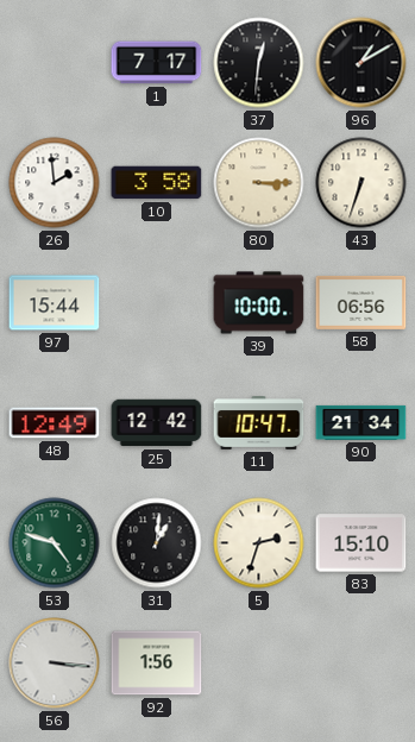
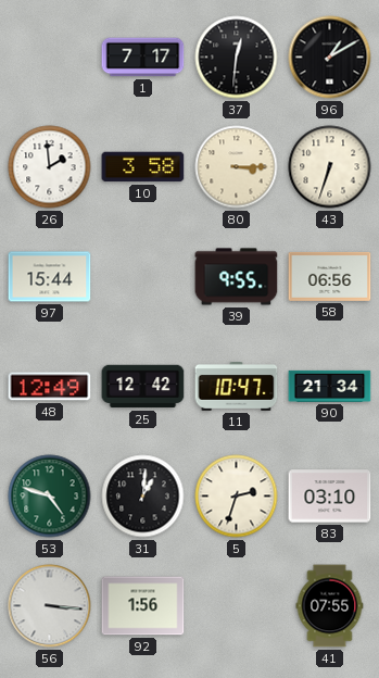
39: 10:00 -> 9:55
83: 15:10 -> 03:10
41: none -> 07:55
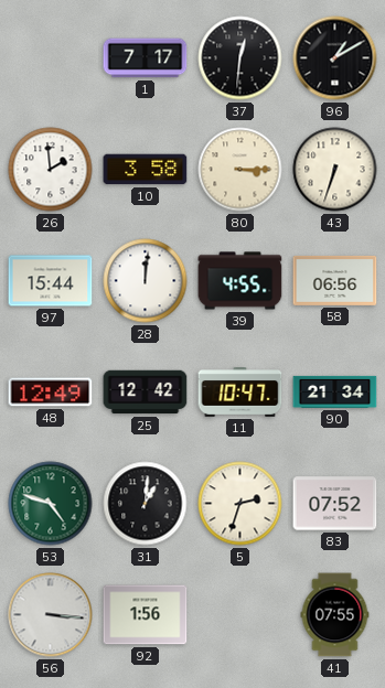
28: none -> 12:01
39: 9:55 -> 4:55
83: 03:10 -> 07:52
